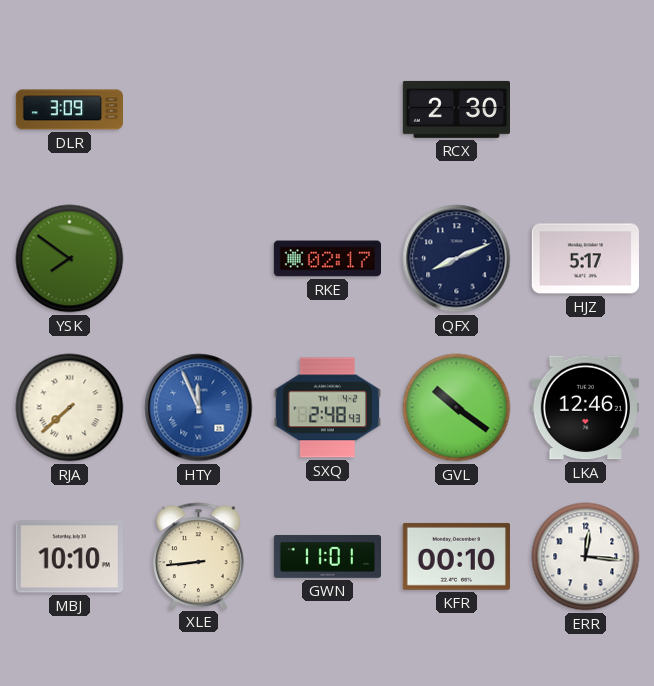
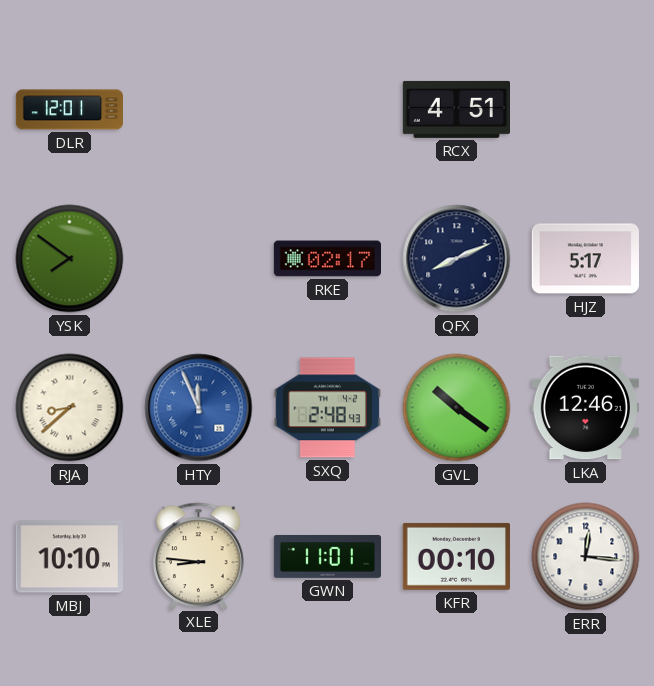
DLR: 3:09 -> 12:01
RCX: 2:30 -> 4:51
RJA: 7:38 -> 8:38
XLE: 8:44 -> 8:46
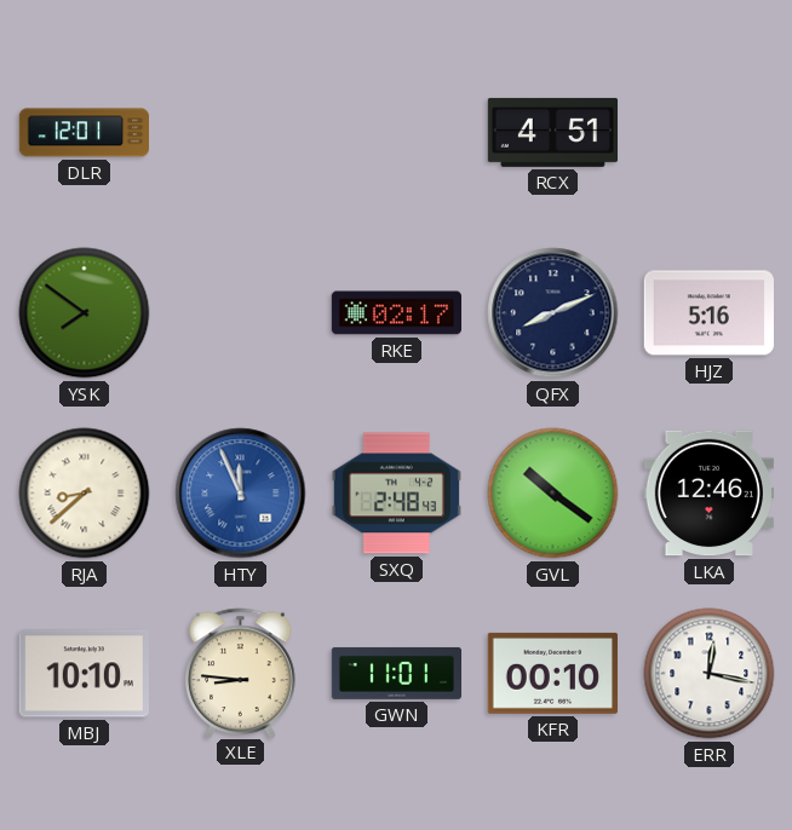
HJZ: 5:17 -> 5:16
ERR: 12:16 -> 12:17
